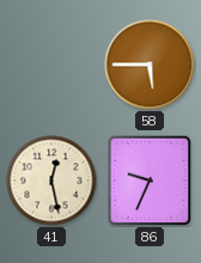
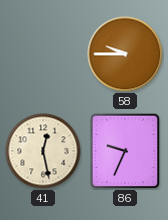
58: 5:45 -> 9:45
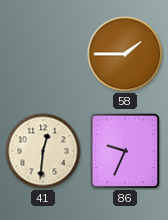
58: 9:45 -> 1:45
41: 12:28 -> 12:31
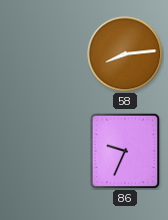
58: 1:45 -> 8:14
41: 12:31 -> none
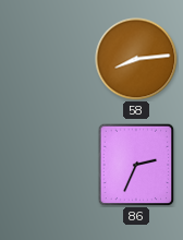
86: 9:34 -> 2:34
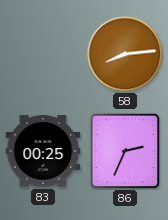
83: none -> 00:25
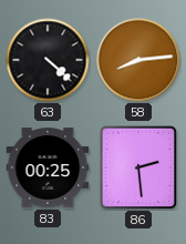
63: none -> 4:22
86: 2:34 -> 2:29
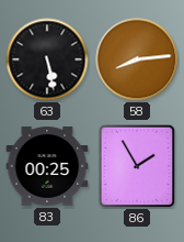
63: 4:22 -> 5:28
86: 2:29 -> 1:55
